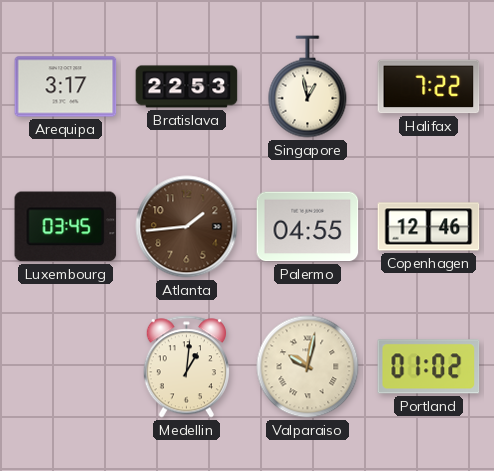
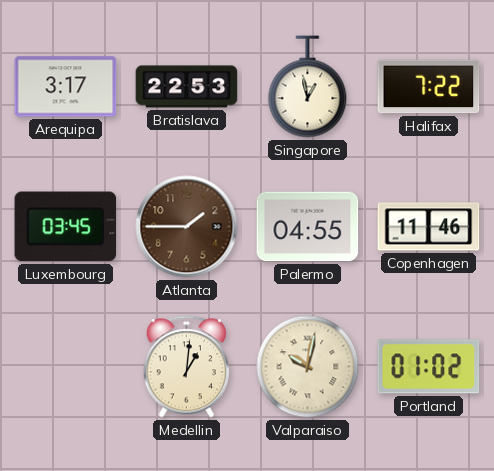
Atlanta: 1:44 -> 1:45
Copenhagen: 12:46 -> 11:46
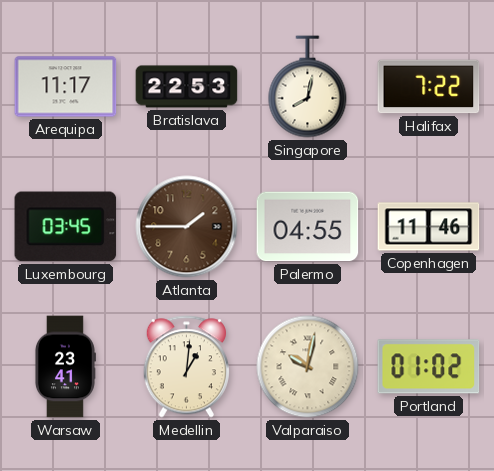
Arequipa: 3:17 -> 11:17
Singapore: 12:58 -> 8:02
Warsaw: none -> 23:41
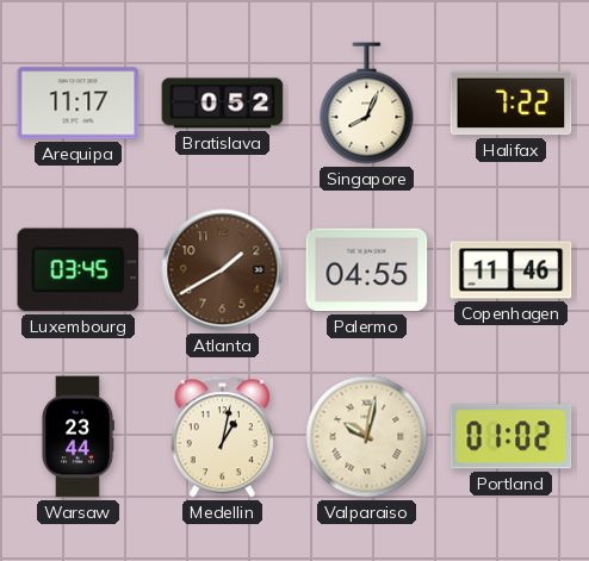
Bratislava: 22:53 -> 0:52
Singapore: 8:02 -> 8:04
Atlanta: 1:45 -> 1:40
Warsaw: 23:41 -> 23:44
Medellin: 1:01 -> 1:02
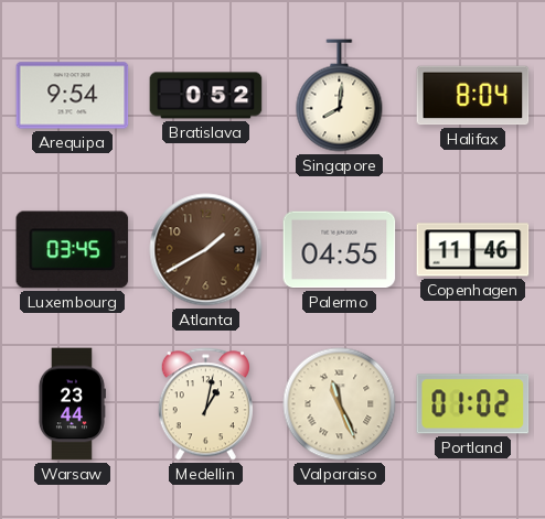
Arequipa: 11:17 -> 9:54
Singapore: 8:04 -> 8:01
Halifax: 7:22 -> 8:04
Valparaiso: 10:02 -> 11:26
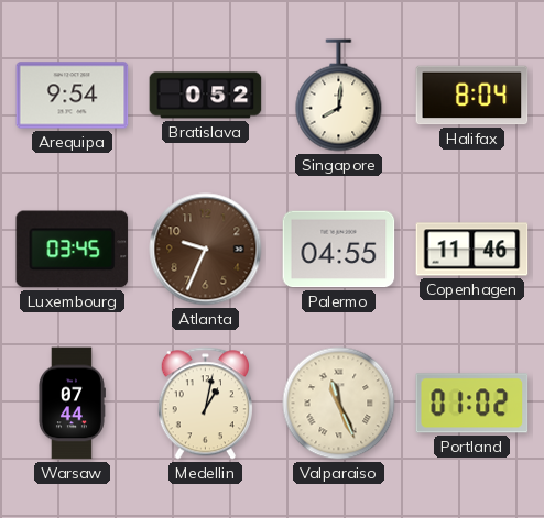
Atlanta: 1:40 -> 9:34
Warsaw: 23:44 -> 07:44
